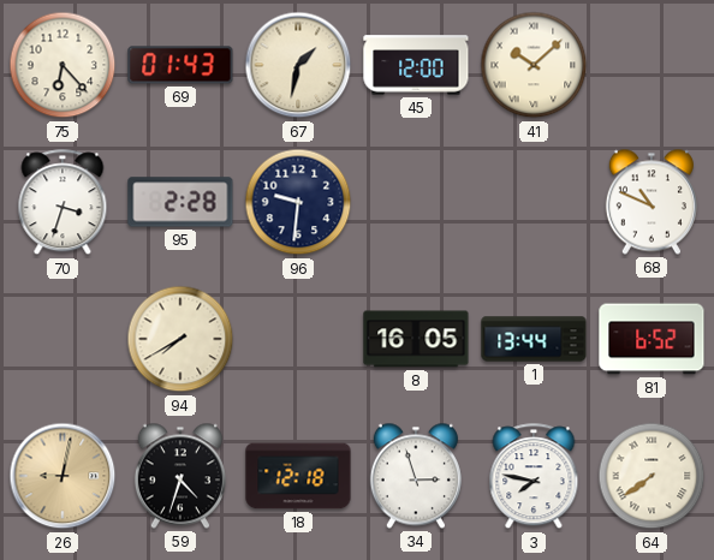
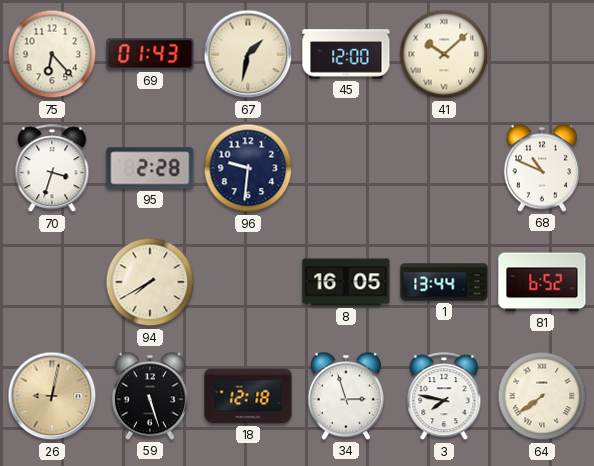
59: 4:33 -> 5:27
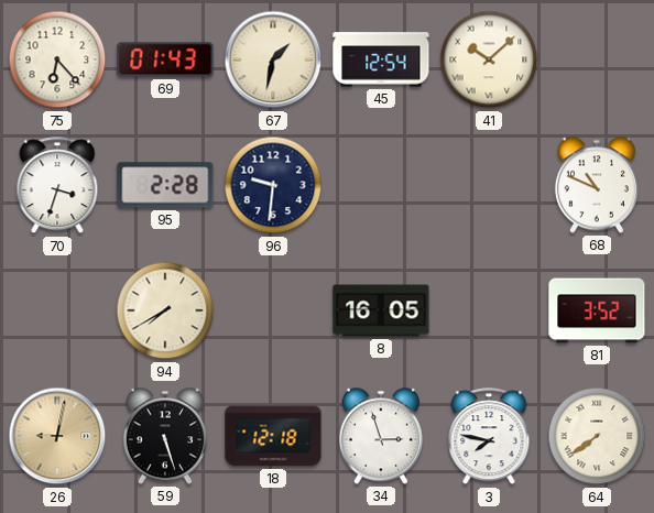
45: 12:00 -> 12:54
1: 13:44 -> none
81: 6:52 -> 3:52
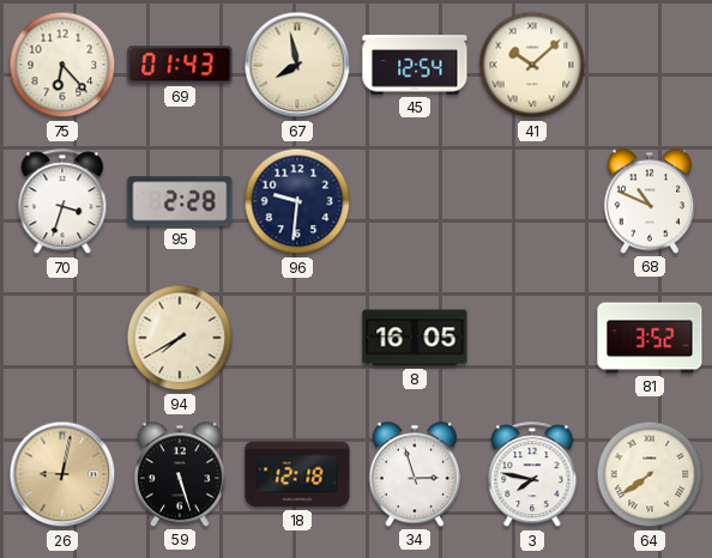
67: 1:32 -> 7:58
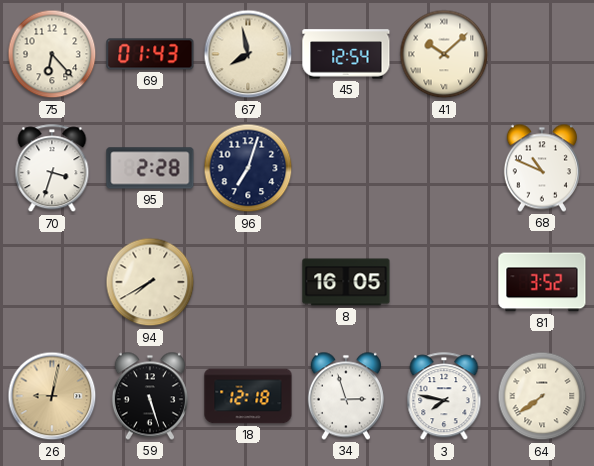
96: 9:31 -> 7:03
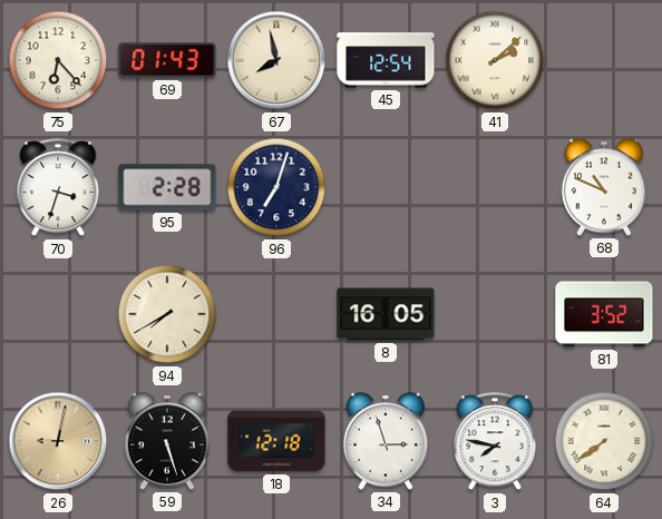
41: 10:08 -> 2:08
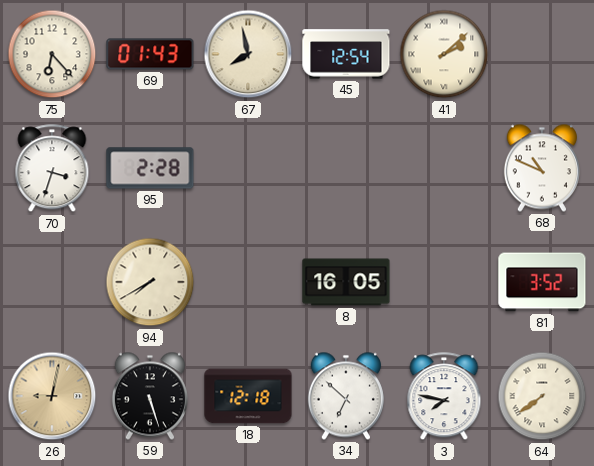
96: 7:03 -> none
34: 2:57 -> 6:52
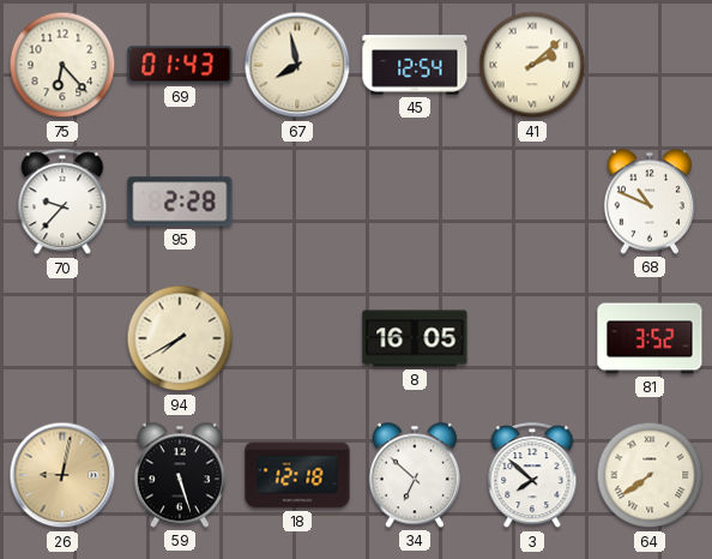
70: 3:33 -> 9:37
3: 7:47 -> 7:52
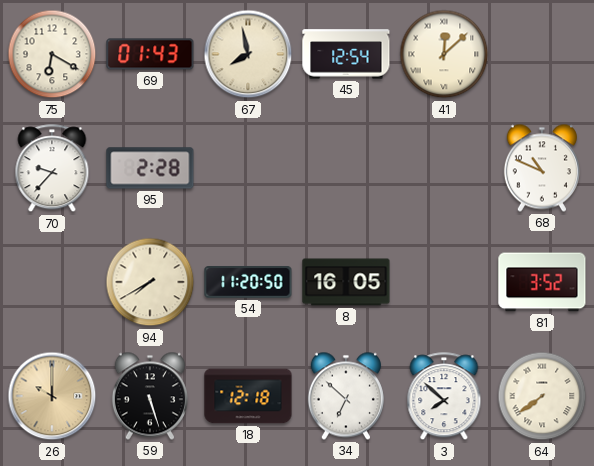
75: 6:23 -> 6:20
41: 2:08 -> 12:08
54: none -> 11:20
26: 9:02 -> 10:00
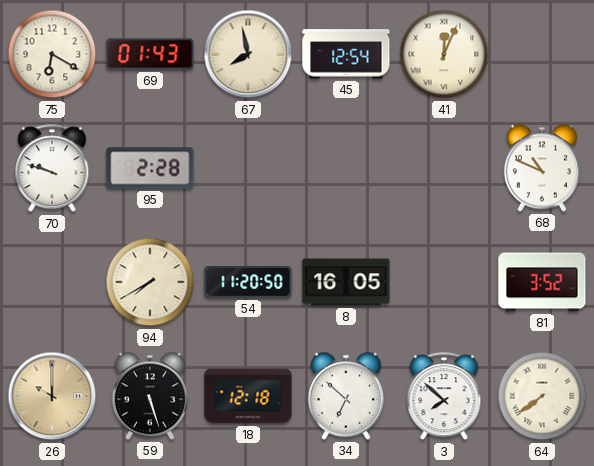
41: 12:08 -> 12:04
70: 9:37 -> 9:48
